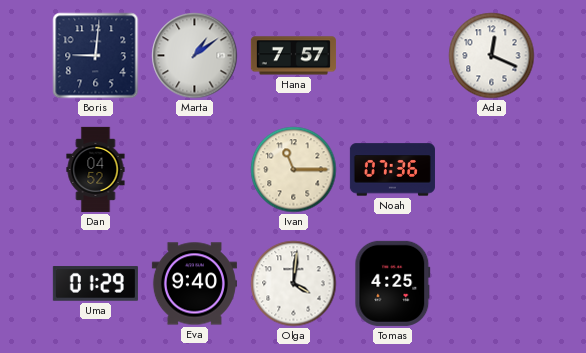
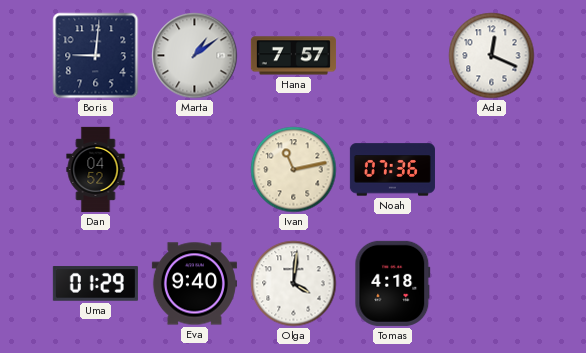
Ivan: 11:15 -> 11:13
Tomas: 4:25 -> 4:18
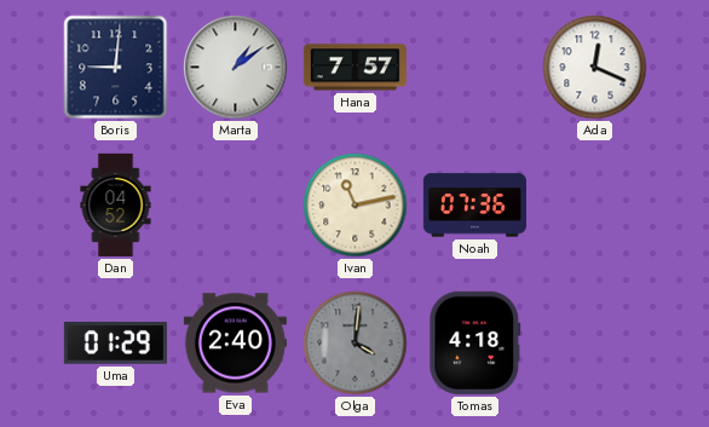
Eva: 9:40 -> 2:40
Olga dial: white -> grey
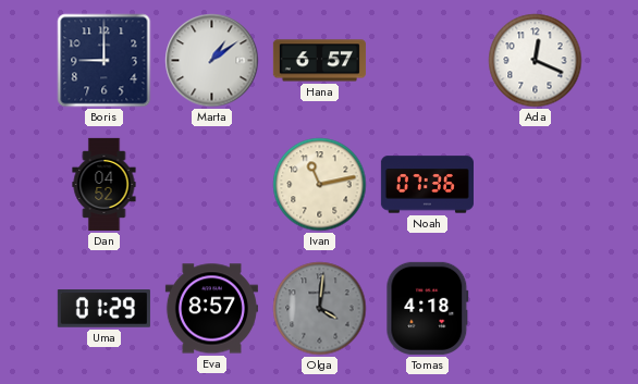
Boris: 9:01 -> 9:00
Hana: 7:57 -> 6:57
Eva: 2:40 -> 8:57
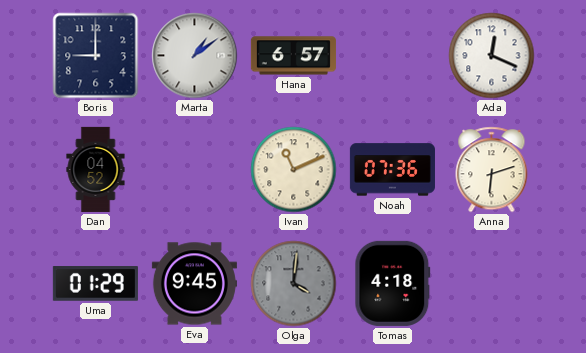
Ivan: 11:13 -> 11:11
Anna: none -> 6:12
Eva: 8:57 -> 9:45
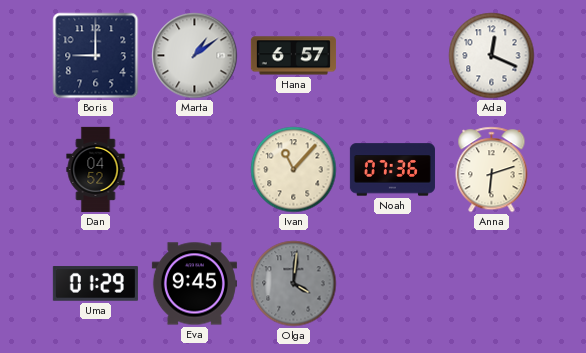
Ivan: 11:11 -> 11:07
Tomas: 4:18 -> none
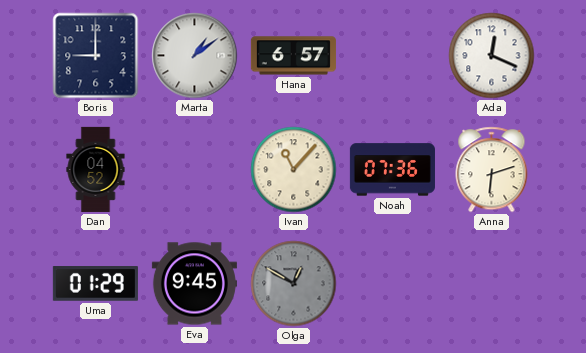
Olga: 4:01 -> 12:50
